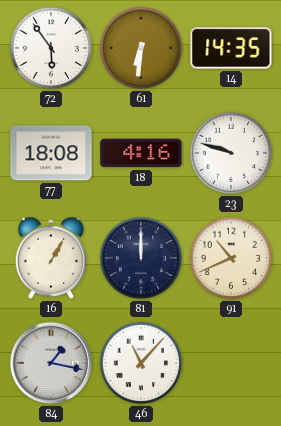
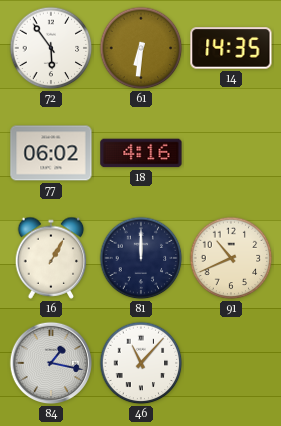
77: 18:08 -> 06:02
23: 9:48 -> none
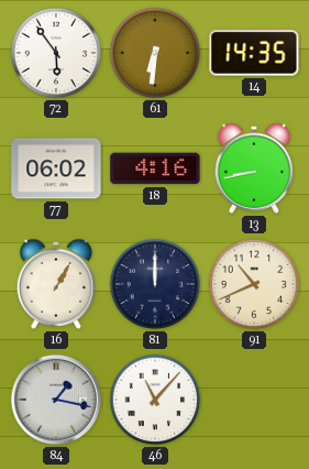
13: none -> 8:43
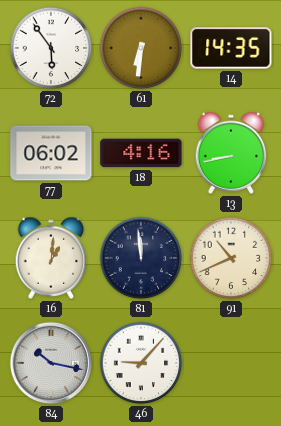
16: 1:05 -> 1:01
81: 12:00 -> 11:59
84: 1:17 -> 10:17
46: 11:07 -> 9:07
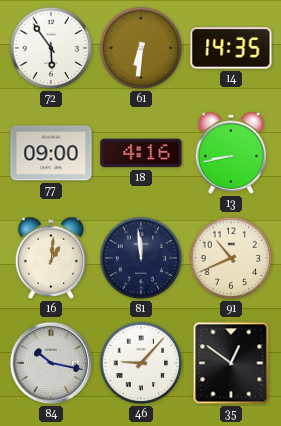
77: 06:02 -> 09:00
35: none -> 12:51
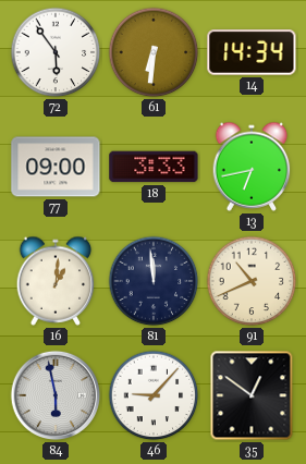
14: 14:35 -> 14:34
18: 4:16 -> 3:33
13: 8:43 -> 6:43
84: 10:17 -> 5:58
